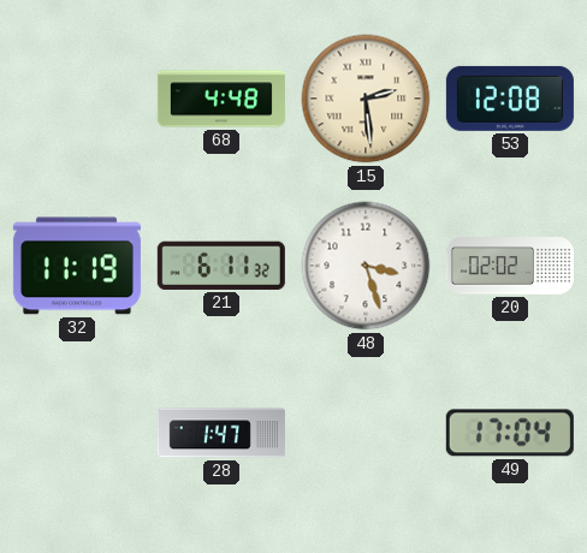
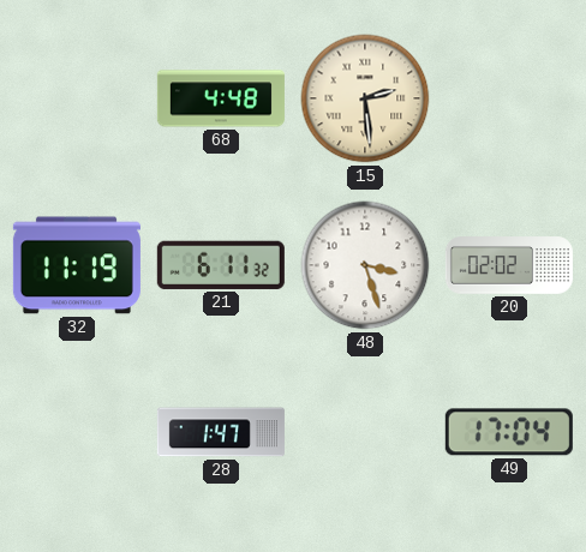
53: 12:08 -> none
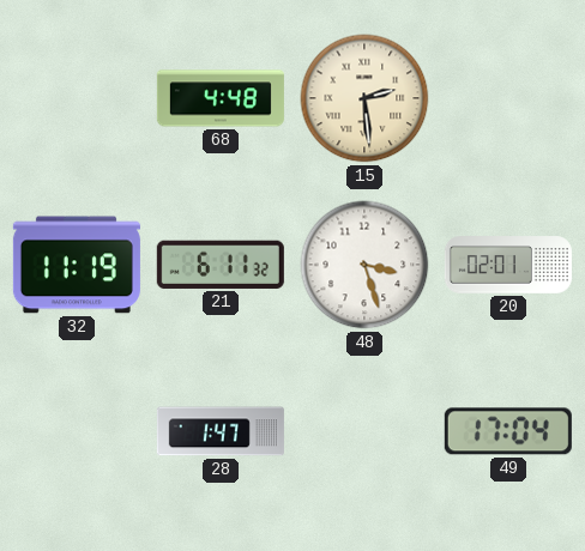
20: 02:02 -> 02:01
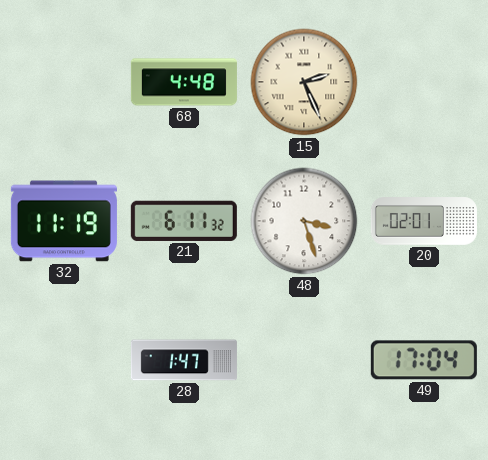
15: 2:29 -> 2:26
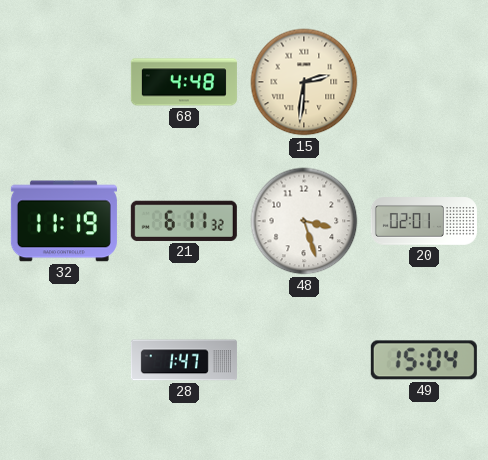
15: 2:26 -> 2:31
49: 17:04 -> 15:04
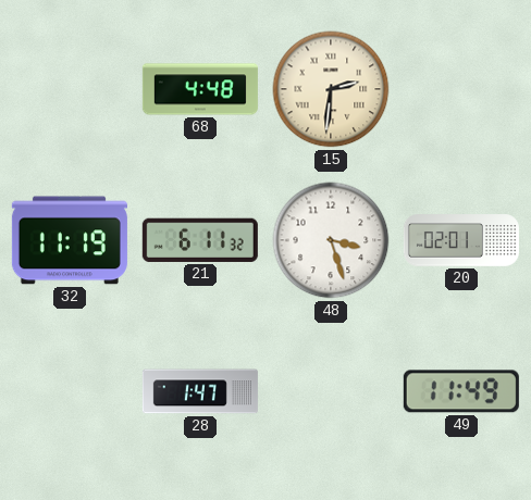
49: 15:04 -> 11:49
